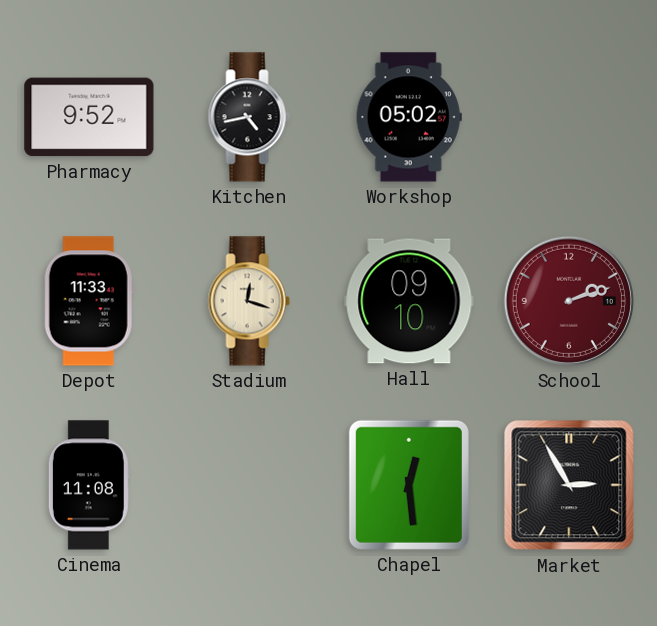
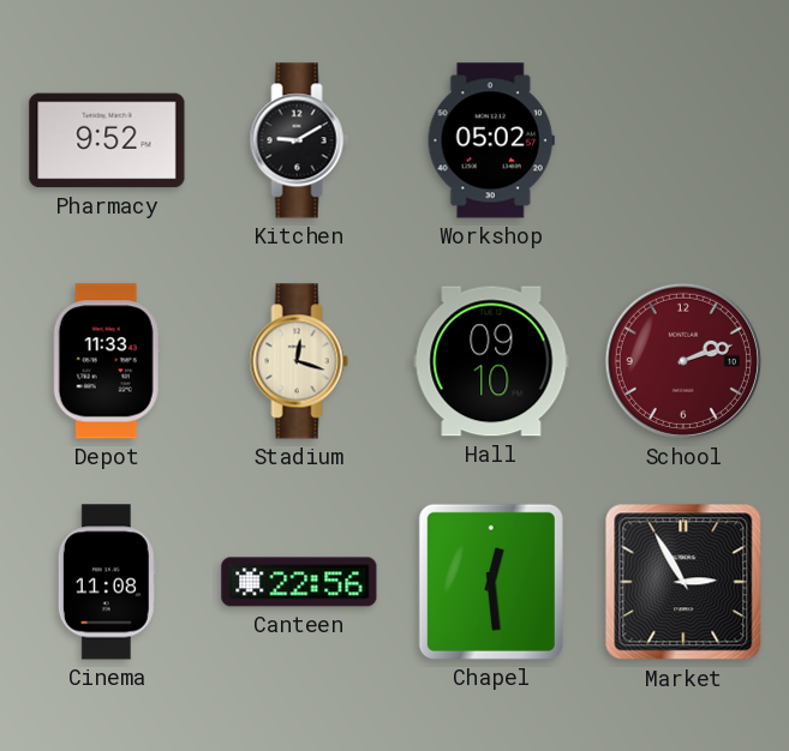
Kitchen: 4:43 -> 9:10
Canteen: none -> 22:56
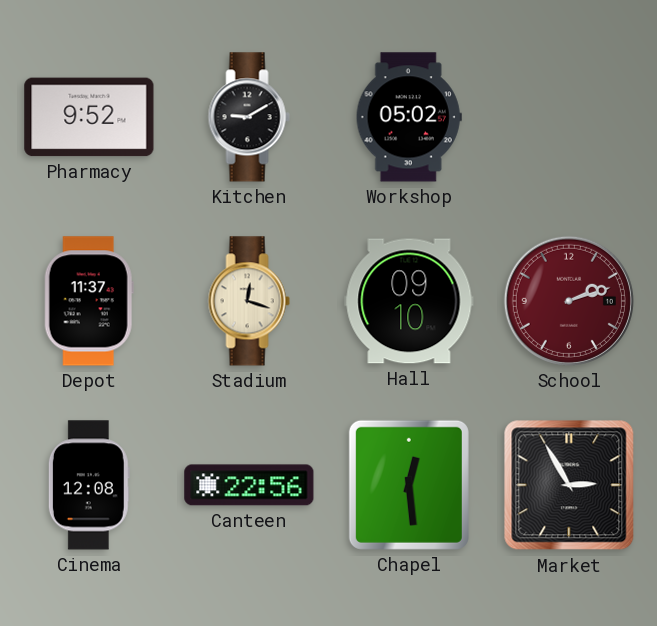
Depot: 11:33 -> 11:37
Cinema: 11:08 -> 12:08
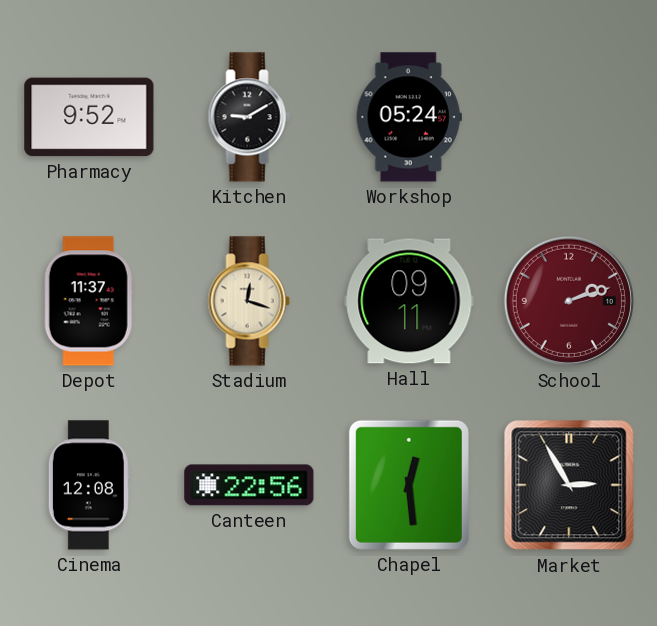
Workshop: 05:02 -> 05:24
Hall: 09:10 -> 09:11
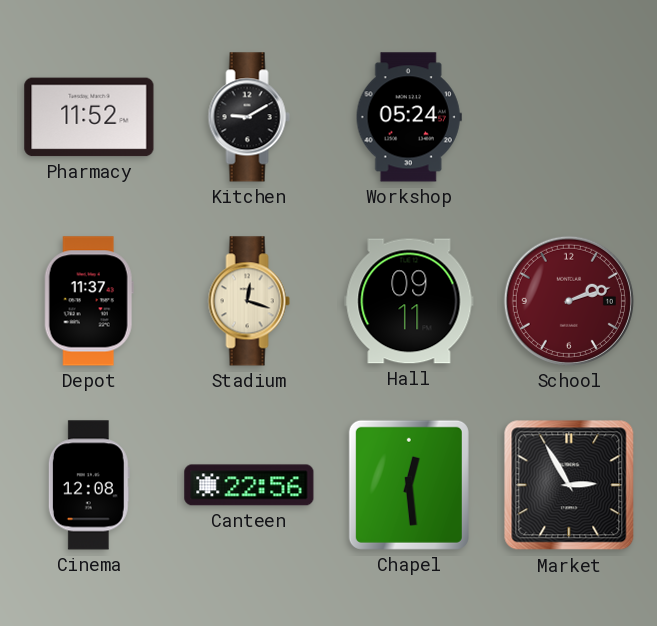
Pharmacy: 9:52 -> 11:52
